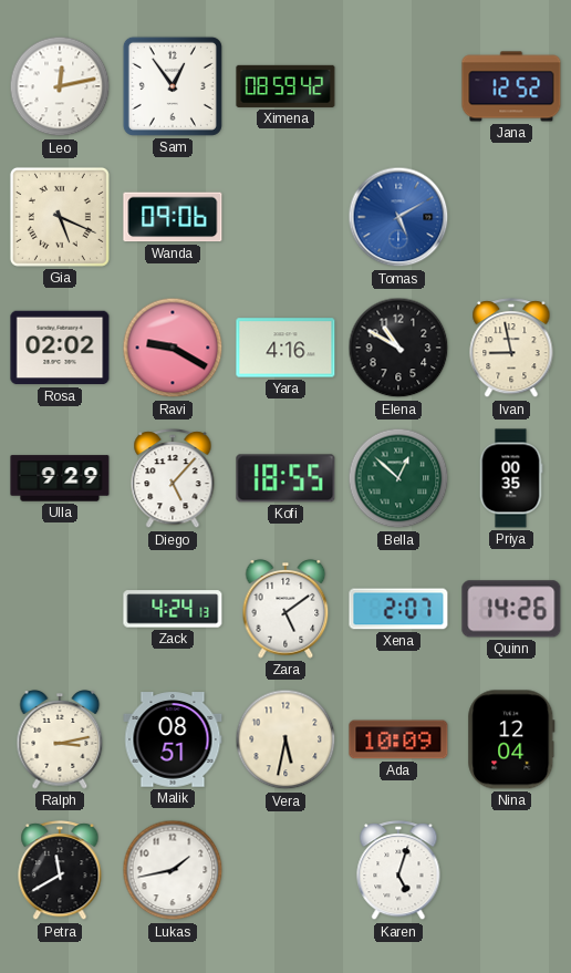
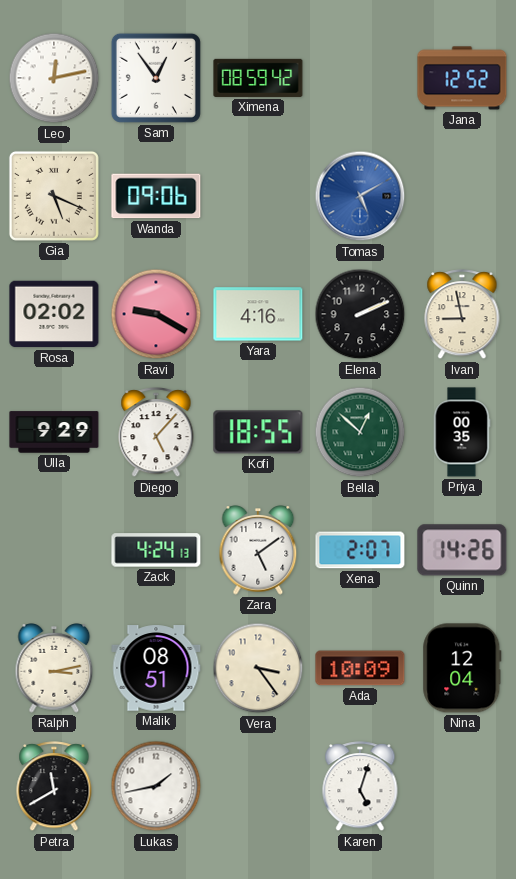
Elena: 10:50 -> 2:11
Vera: 5:32 -> 3:24
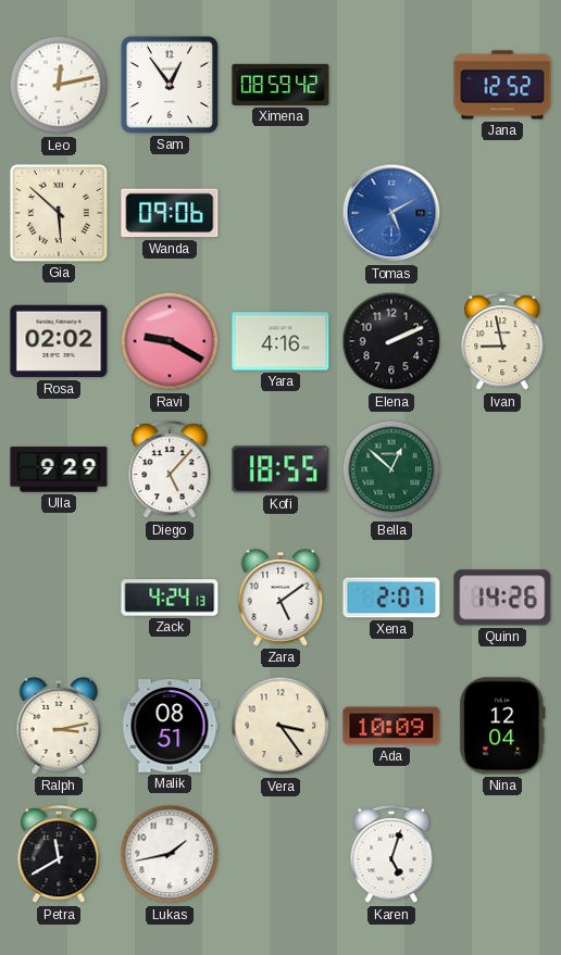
Gia: 5:19 -> 5:52
Priya: 00:35 -> none
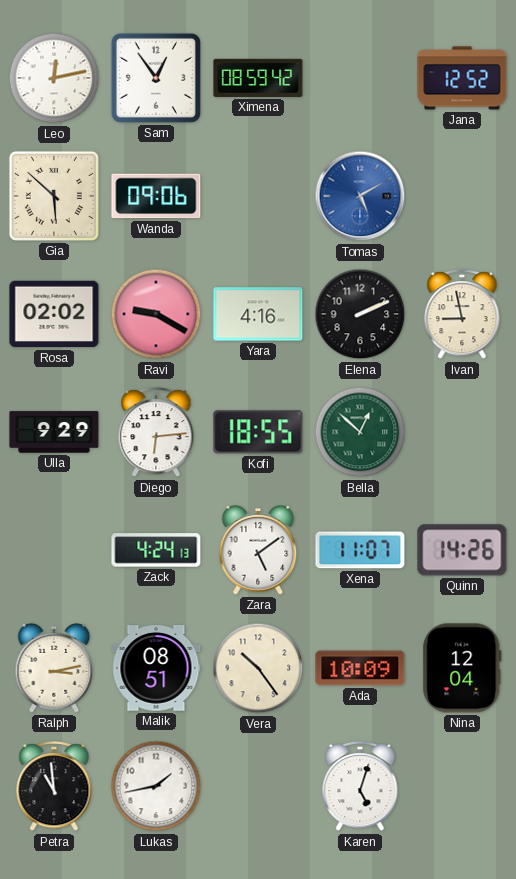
Diego: 5:07 -> 6:14
Xena: 2:07 -> 11:07
Vera: 3:24 -> 10:24
Petra: 11:40 -> 10:59
